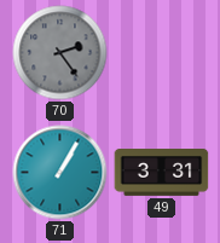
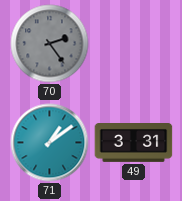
71: 1:05 -> 1:09
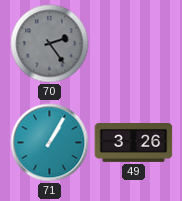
71: 1:09 -> 1:05
49: 3:31 -> 3:26
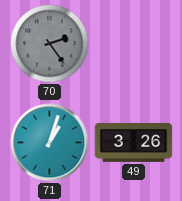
71: 1:05 -> 1:03
